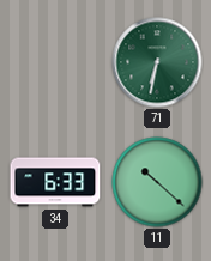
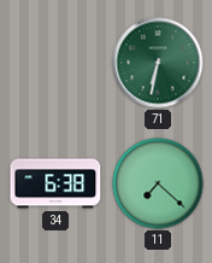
34: 6:33 -> 6:38
11: 10:22 -> 7:22
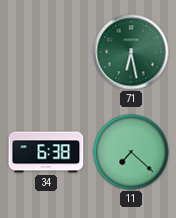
71: 6:32 -> 6:28
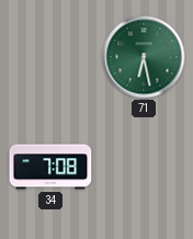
34: 6:38 -> 7:08
11: 7:22 -> none
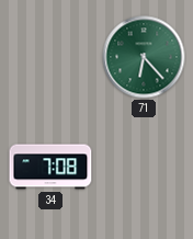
71: 6:28 -> 6:23
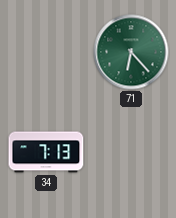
34: 7:08 -> 7:13
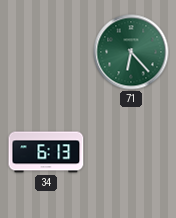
34: 7:13 -> 6:13
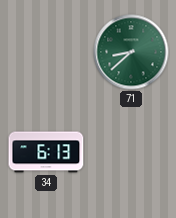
71: 6:23 -> 8:38
